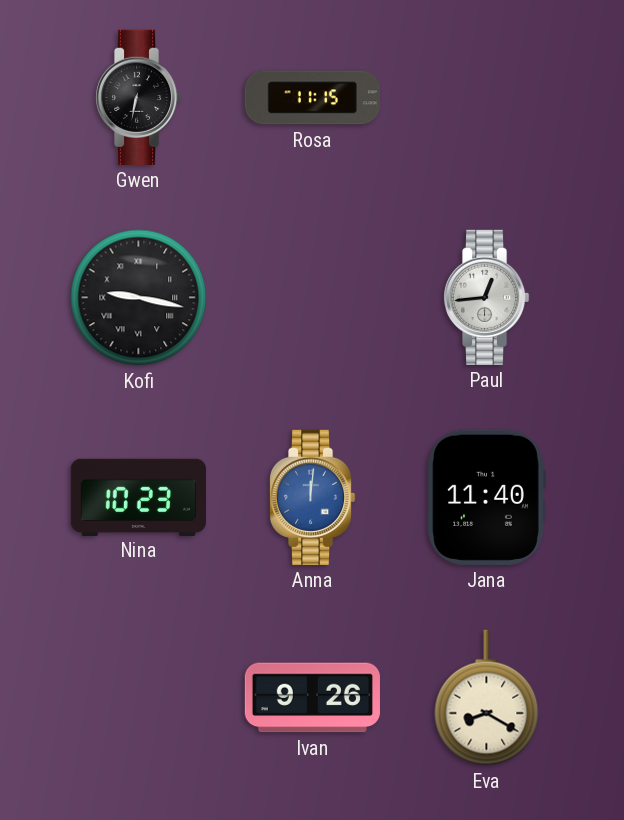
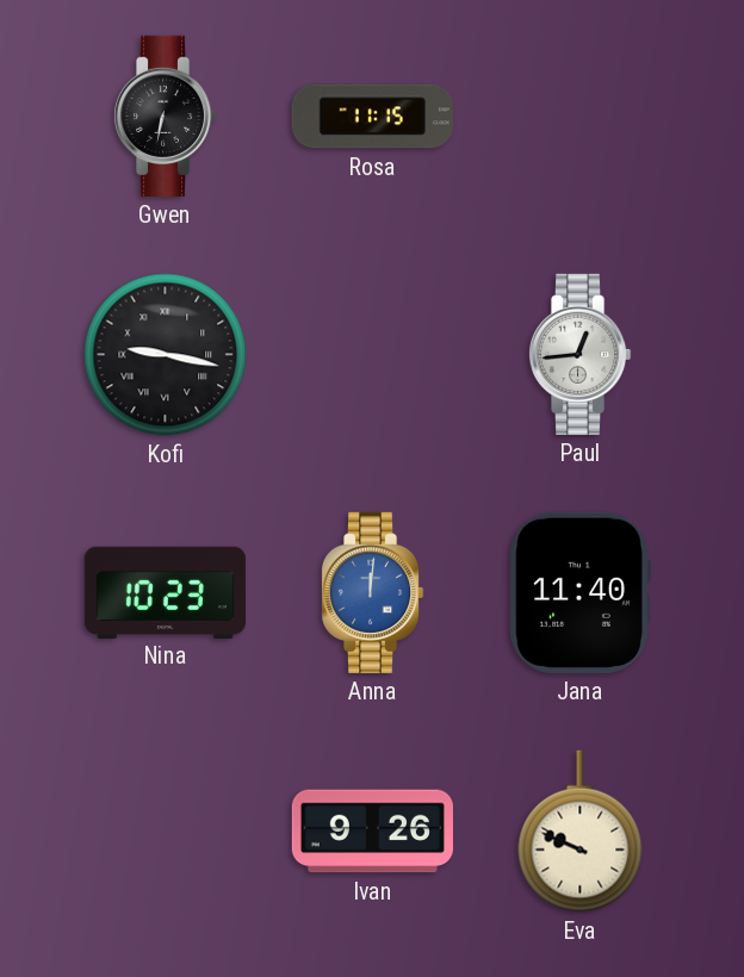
Eva: 8:20 -> 9:49
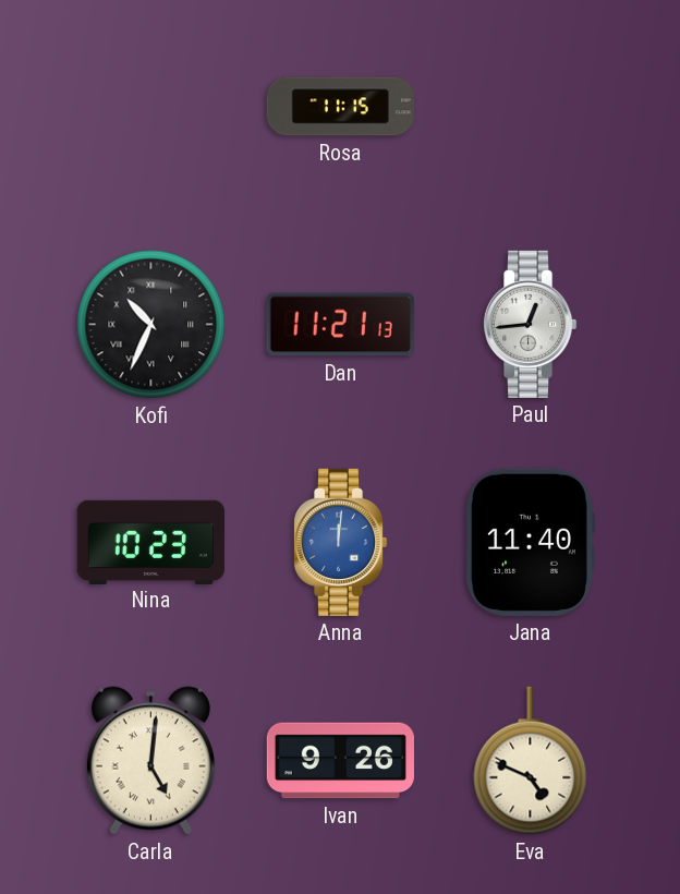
Gwen: 6:32 -> none
Kofi: 9:17 -> 10:34
Dan: none -> 11:21
Carla: none -> 5:01
Eva: 9:49 -> 4:49
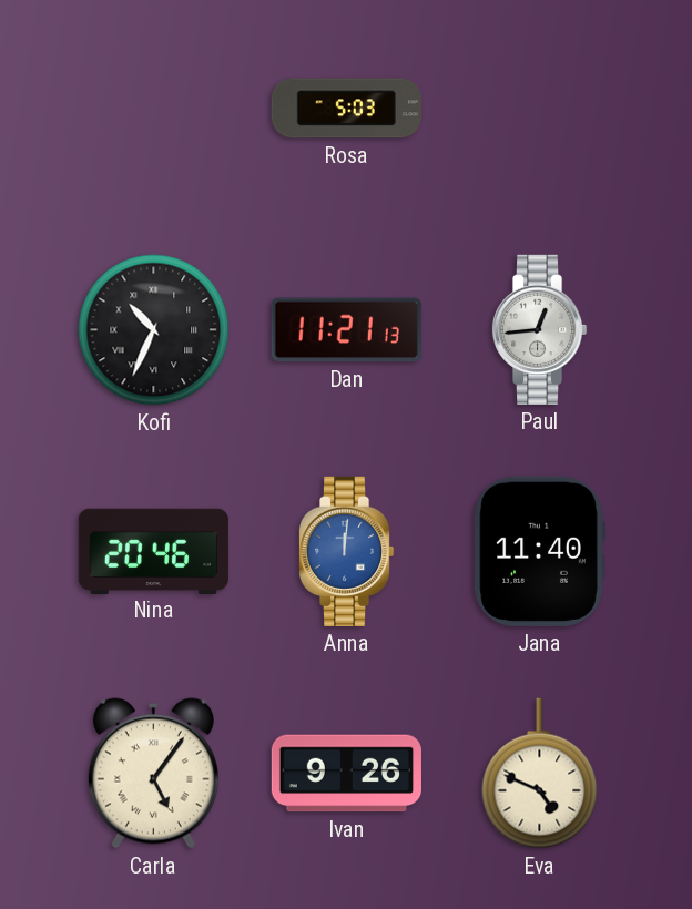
Rosa: 11:15 -> 5:03
Nina: 10:23 -> 20:46
Carla: 5:01 -> 5:06
